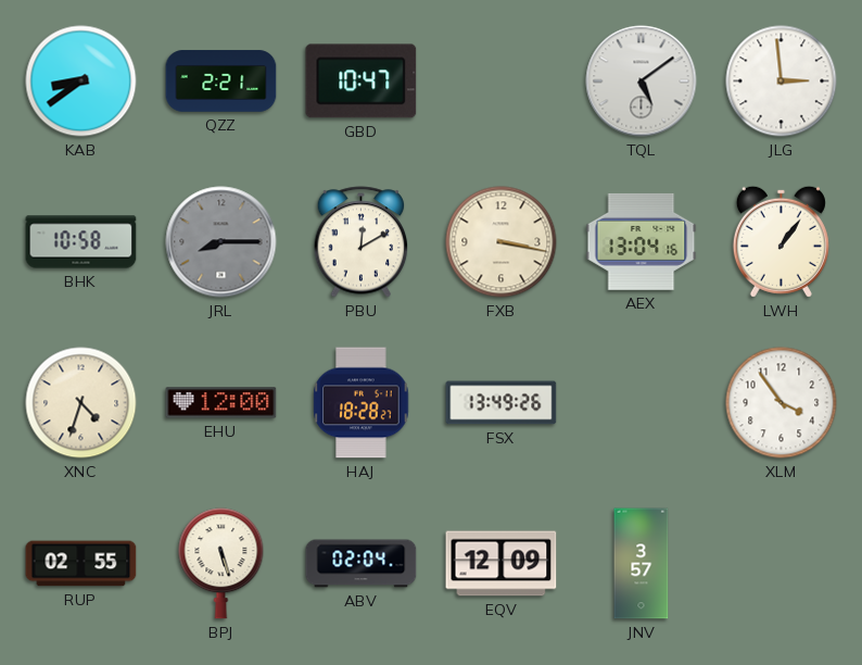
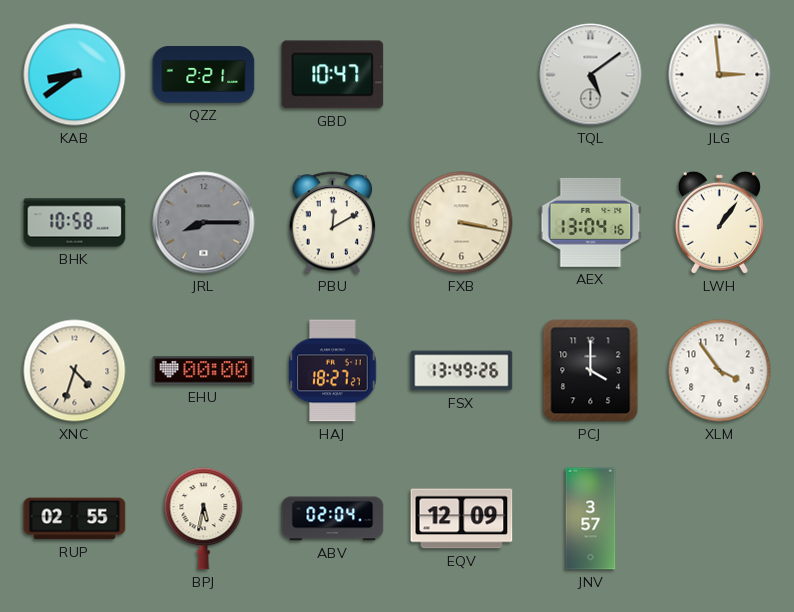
EHU: 12:00 -> 00:00
HAJ: 18:28 -> 18:27
PCJ: none -> 4:00
BPJ: 5:27 -> 5:32
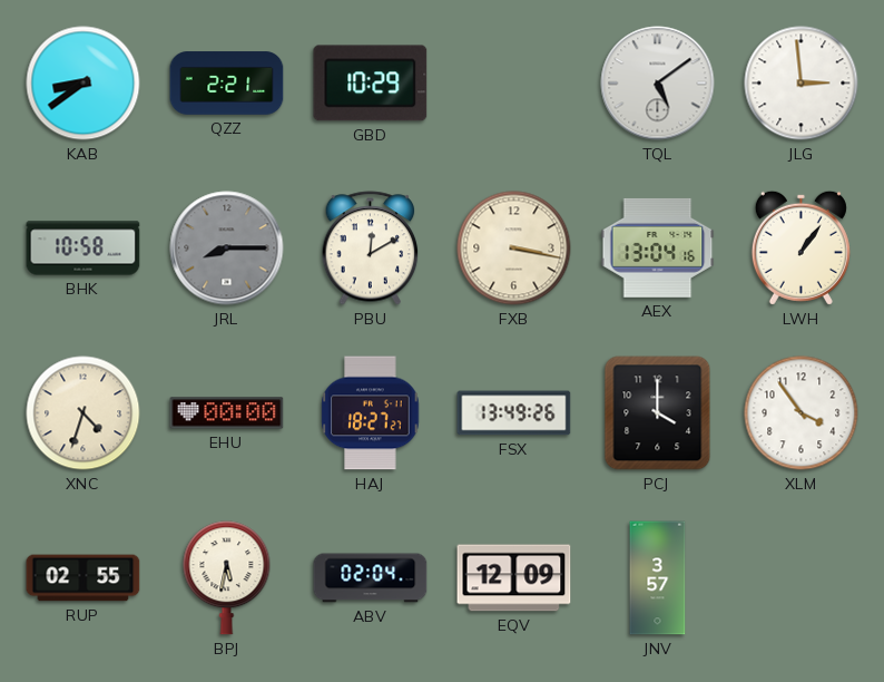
GBD: 10:47 -> 10:29
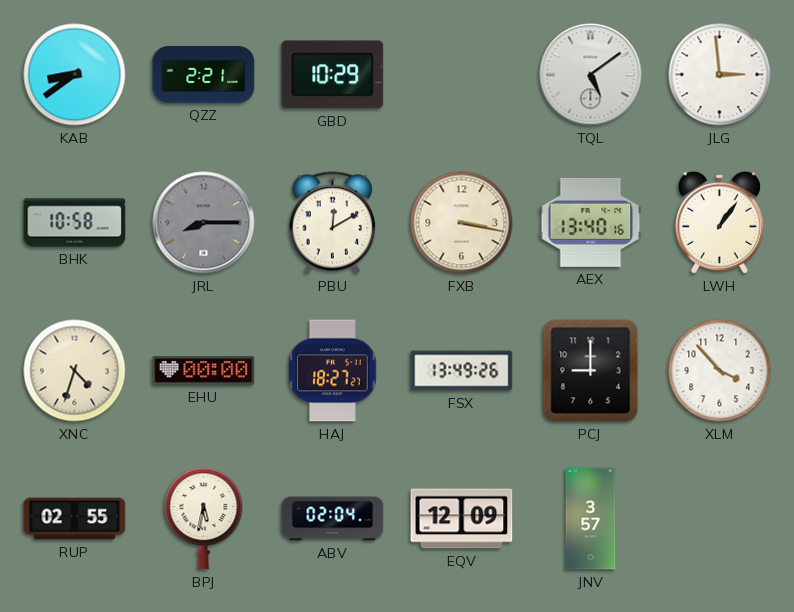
AEX: 13:04 -> 13:40
PCJ: 4:00 -> 9:00
XLM: 3:54 -> 3:53
